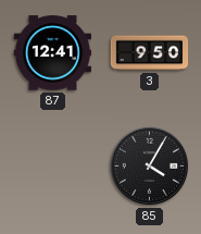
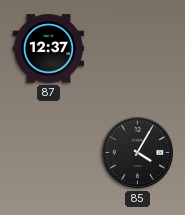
87: 12:41 -> 12:37
3: 9:50 -> none
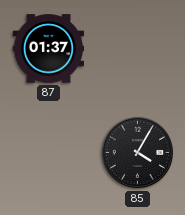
87: 12:37 -> 01:37
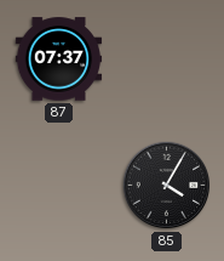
87: 01:37 -> 07:37
